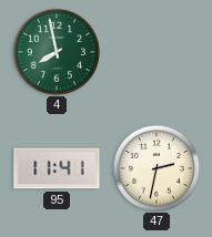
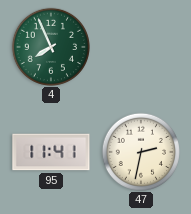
4: 7:58 -> 7:56
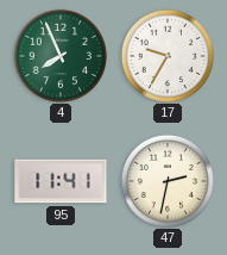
17: none -> 9:35
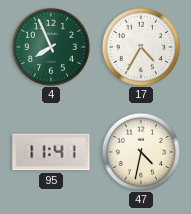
17: 9:35 -> 4:35
47: 2:32 -> 4:32
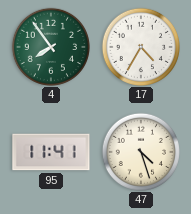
4: 7:56 -> 7:54
47: 4:32 -> 4:27
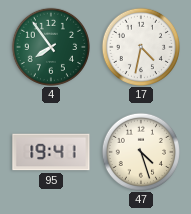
17: 4:35 -> 4:32
95: 11:41 -> 19:41
